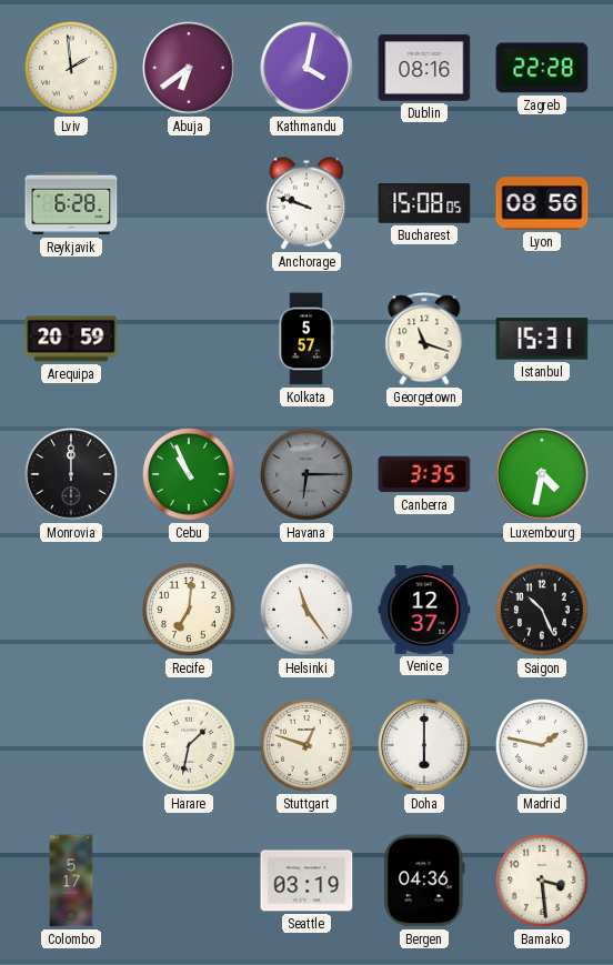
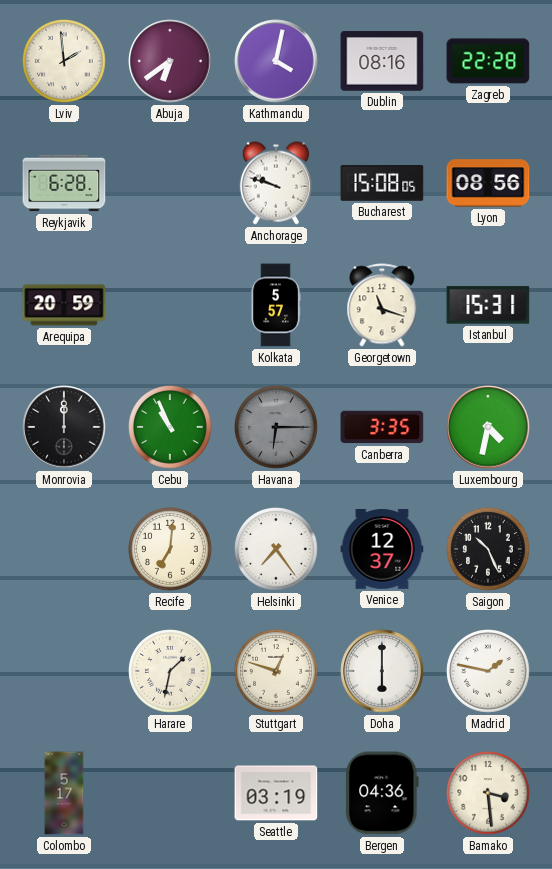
Helsinki: 11:24 -> 7:24
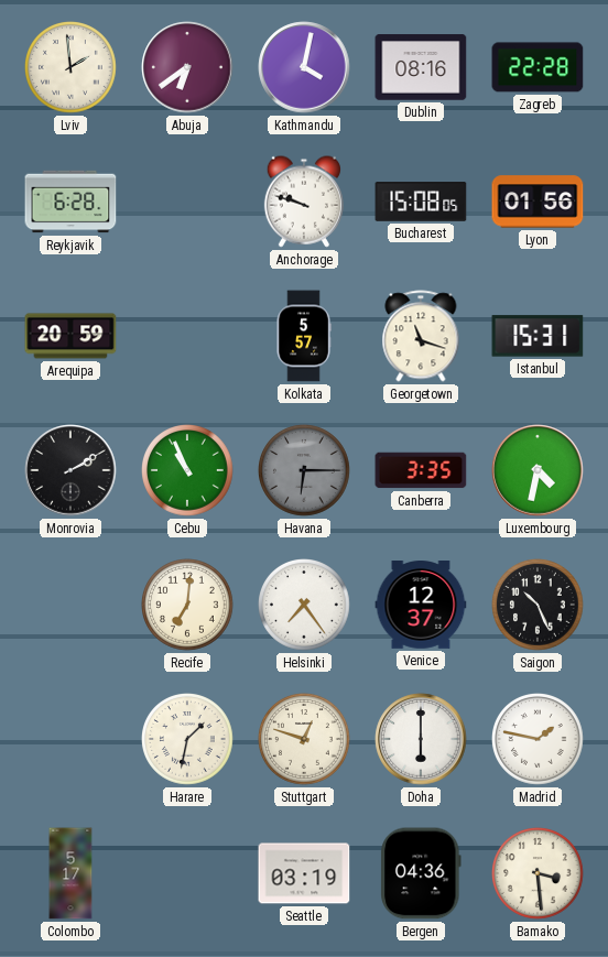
Lyon: 08:56 -> 01:56
Monrovia: 12:00 -> 2:10
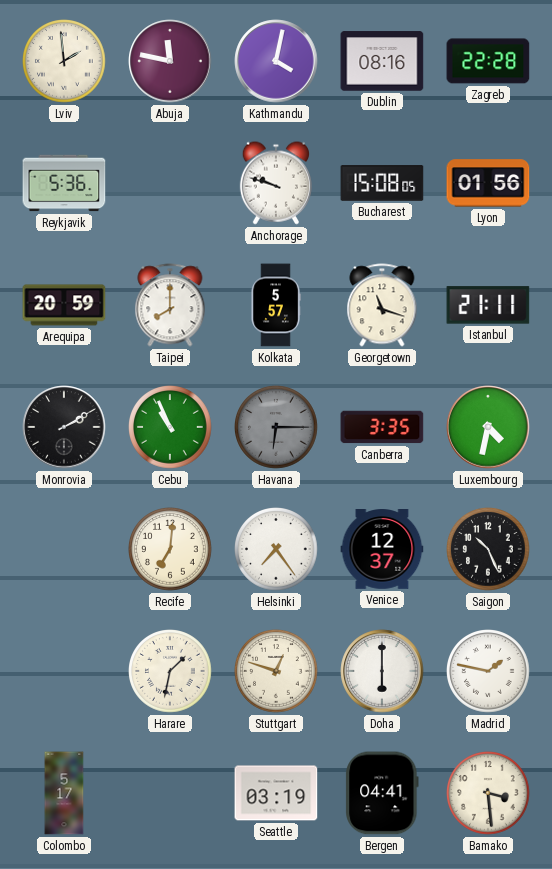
Abuja: 6:39 -> 11:47
Reykjavik: 6:28 -> 5:36
Taipei: none -> 8:00
Istanbul: 15:31 -> 21:11
Bergen: 04:36 -> 04:41
